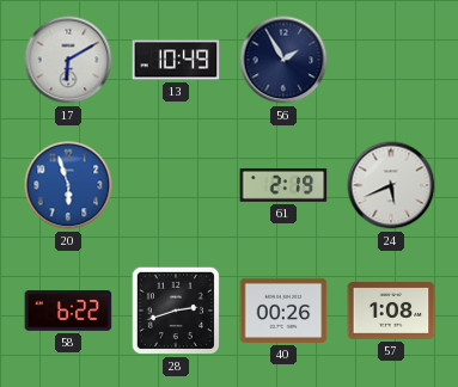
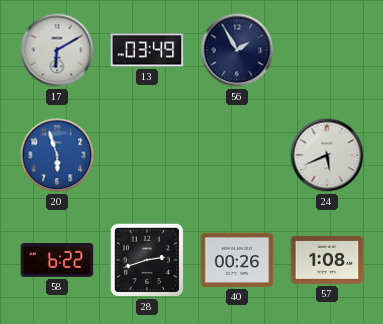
13: 10:49 -> 03:49
61: 2:19 -> none
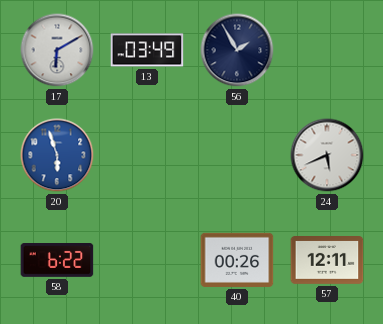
28: 2:42 -> none
57: 1:08 -> 12:11
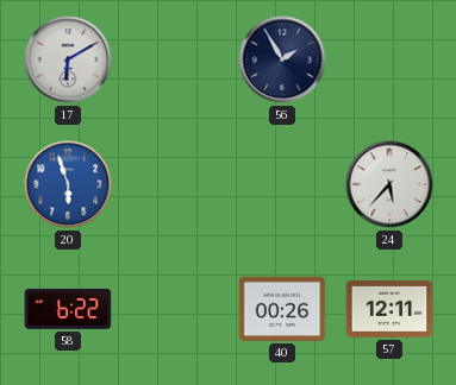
13: 03:49 -> none
24: 5:41 -> 5:37
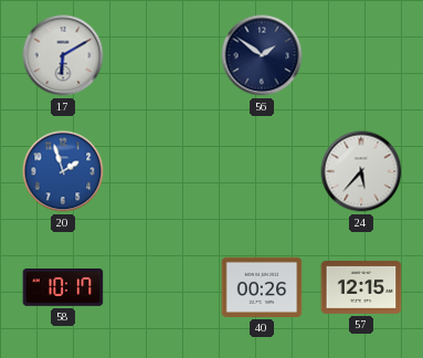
56: 1:55 -> 1:51
20: 5:57 -> 1:57
58: 6:22 -> 10:17
57: 12:11 -> 12:15
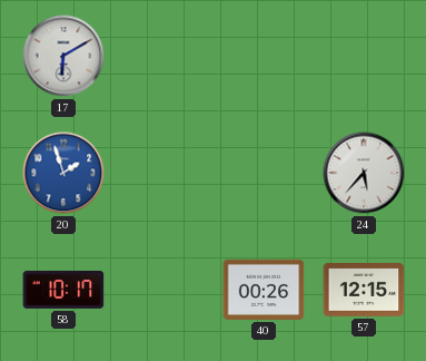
56: 1:51 -> none
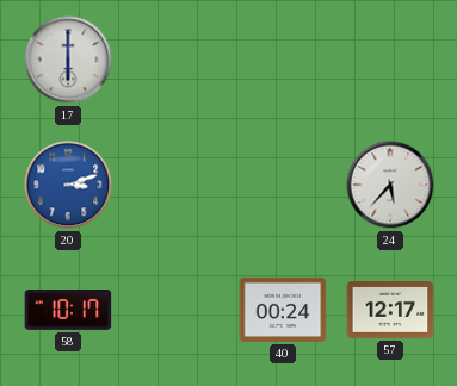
17: 6:10 -> 6:00
20: 1:57 -> 3:12
40: 00:26 -> 00:24
57: 12:15 -> 12:17
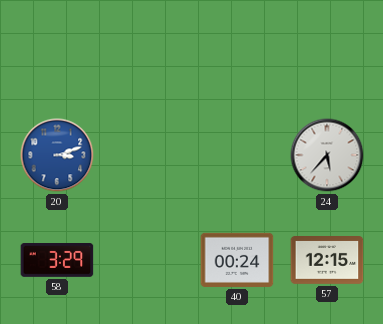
17: 6:00 -> none
58: 10:17 -> 3:29
57: 12:17 -> 12:15
